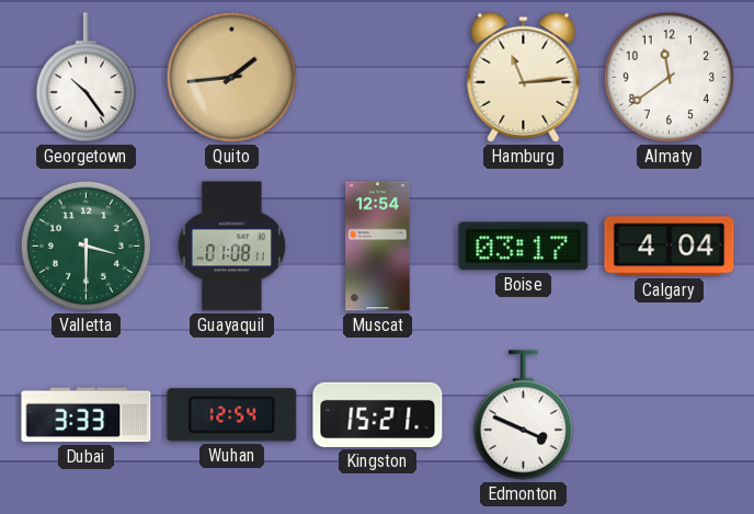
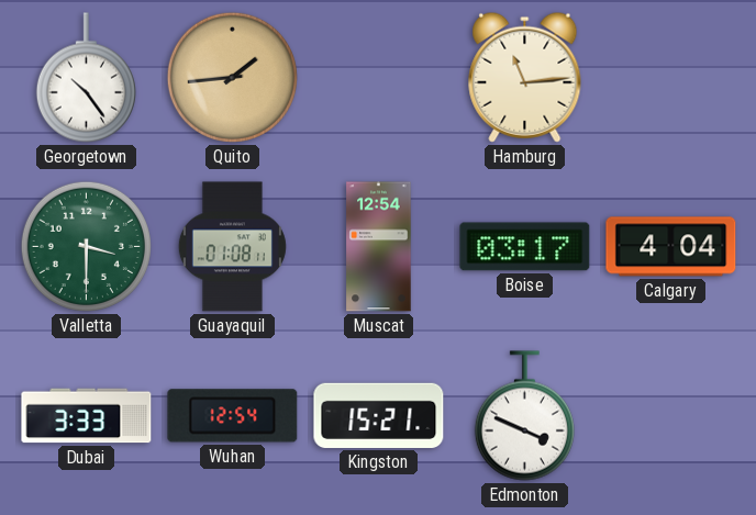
Almaty: 11:39 -> none
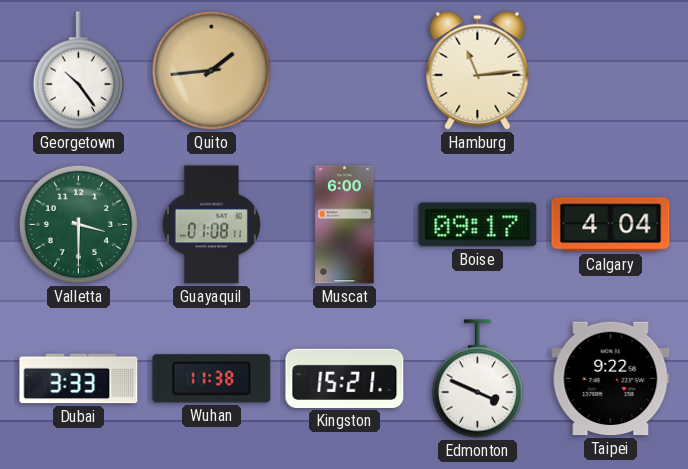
Muscat: 12:54 -> 6:00
Boise: 03:17 -> 09:17
Wuhan: 12:54 -> 11:38
Taipei: none -> 9:22
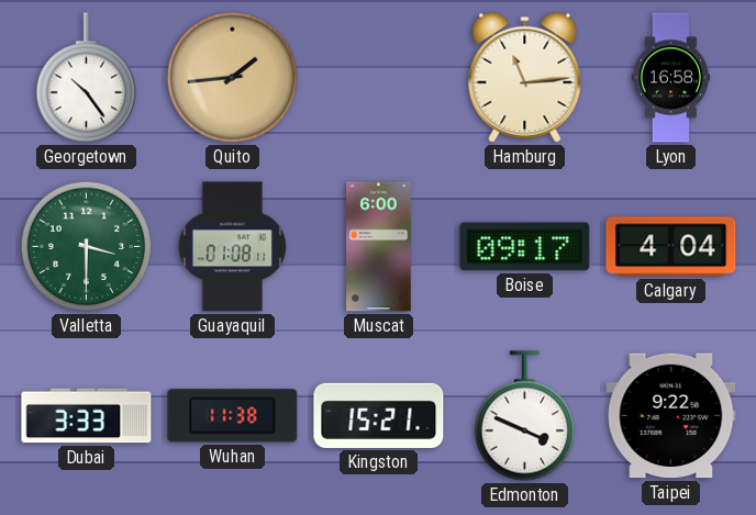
Lyon: none -> 16:58
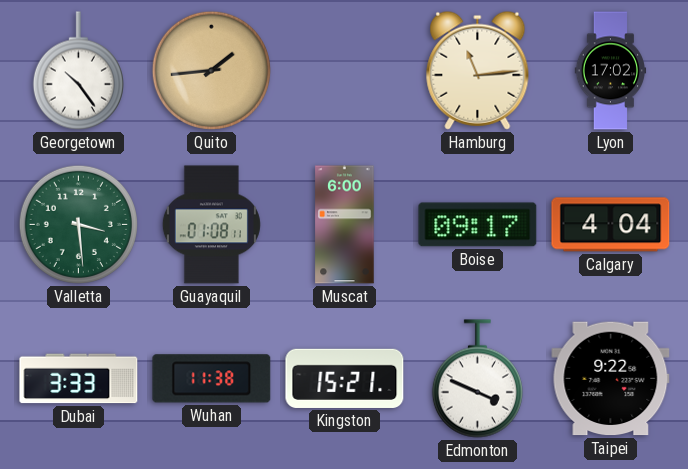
Lyon: 16:58 -> 17:02
Valletta: 3:30 -> 3:29
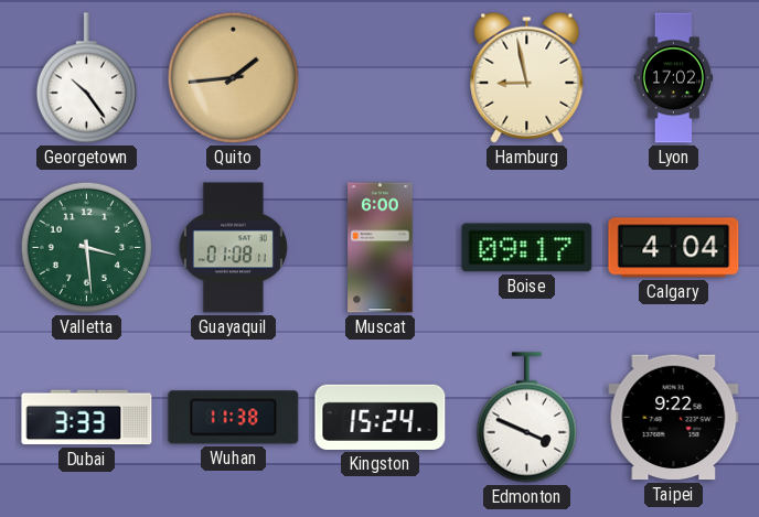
Hamburg: 11:14 -> 8:58
Kingston: 15:21 -> 15:24
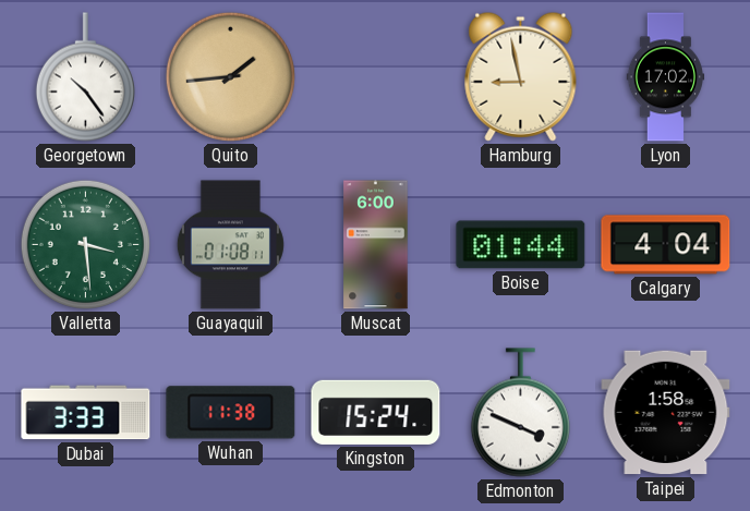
Boise: 09:17 -> 01:44
Taipei: 9:22 -> 1:58
